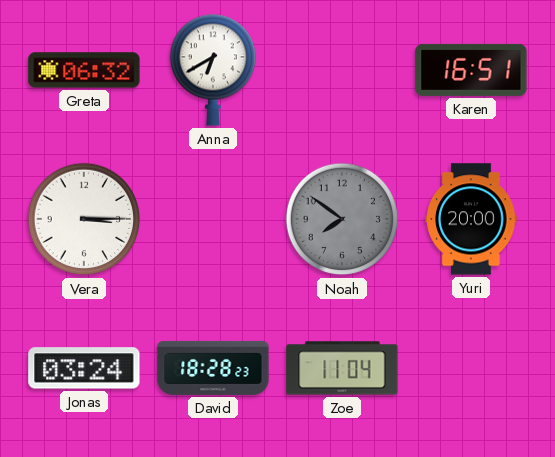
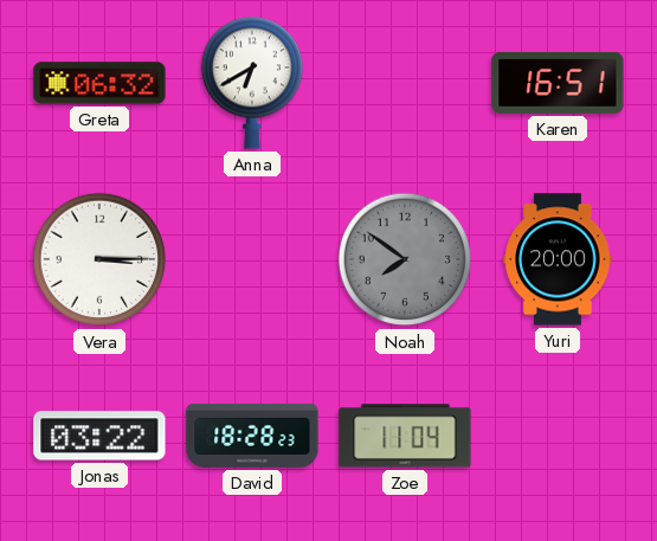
Jonas: 03:24 -> 03:22
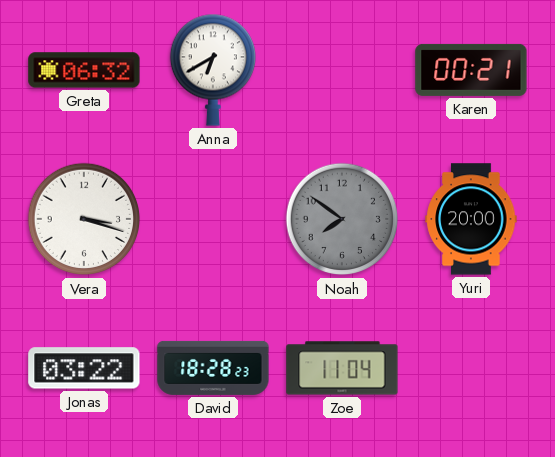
Karen: 16:51 -> 00:21
Vera: 3:15 -> 3:18
